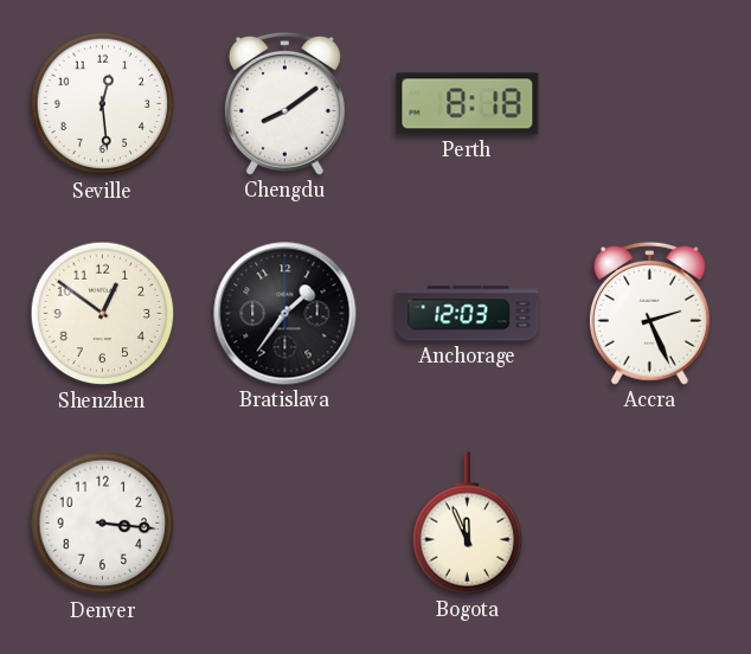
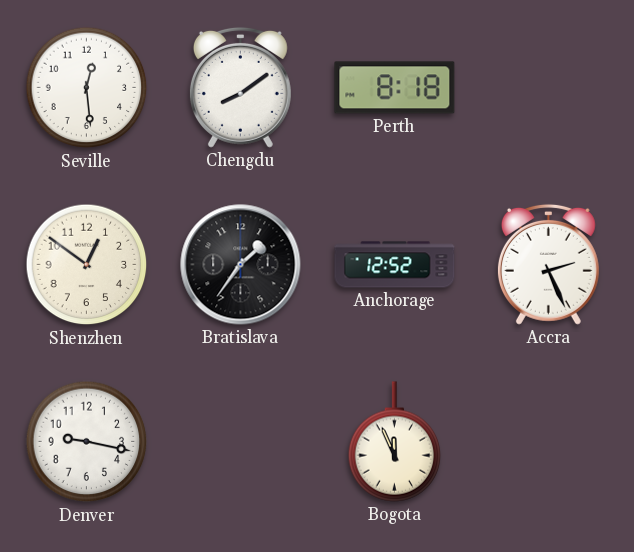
Anchorage: 12:03 -> 12:52
Denver: 3:16 -> 9:17
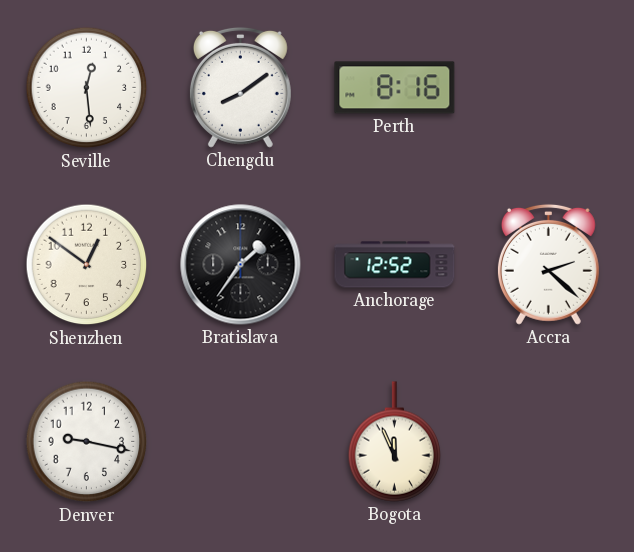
Perth: 8:18 -> 8:16
Accra: 2:26 -> 2:22
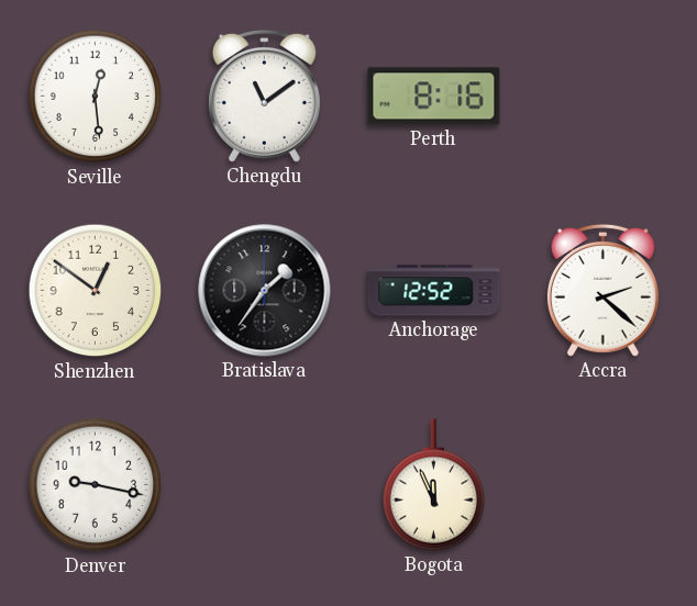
Chengdu: 8:09 -> 11:09
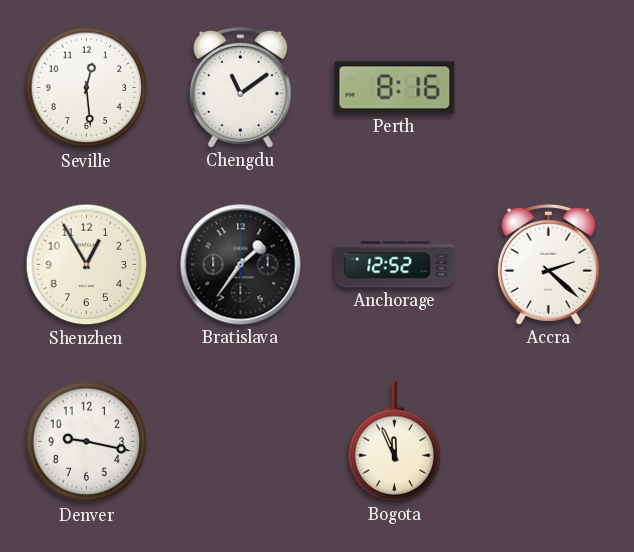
Shenzhen: 12:51 -> 12:55
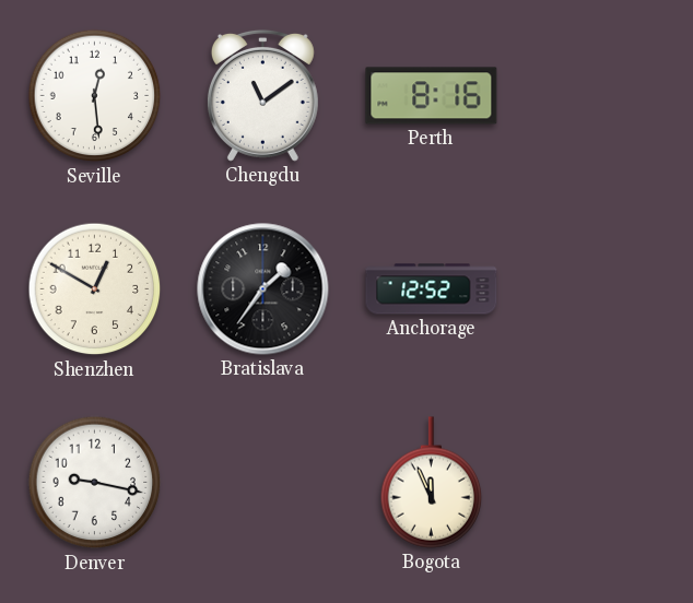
Shenzhen: 12:55 -> 12:50
Accra: 2:22 -> none
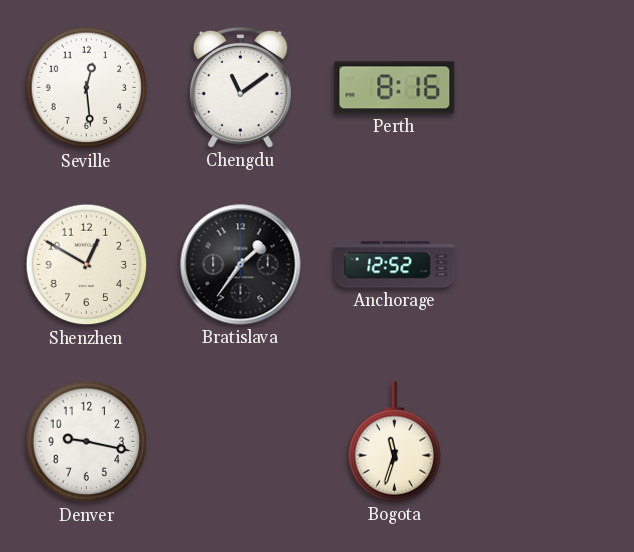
Bogota: 11:56 -> 11:33
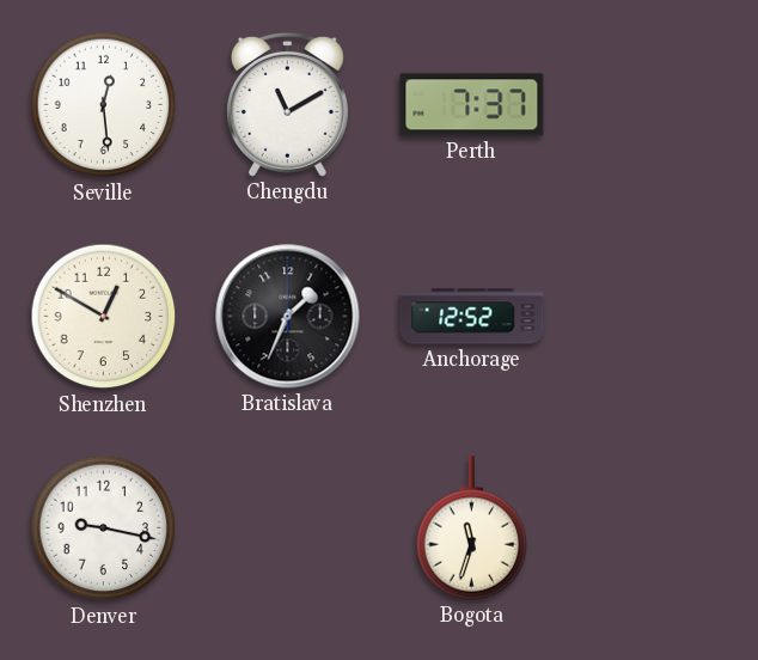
Chengdu: 11:09 -> 11:10
Perth: 8:16 -> 7:37
Bratislava: 1:36 -> 1:34
